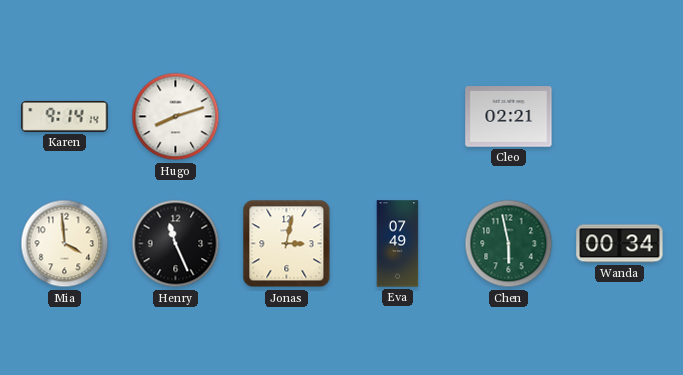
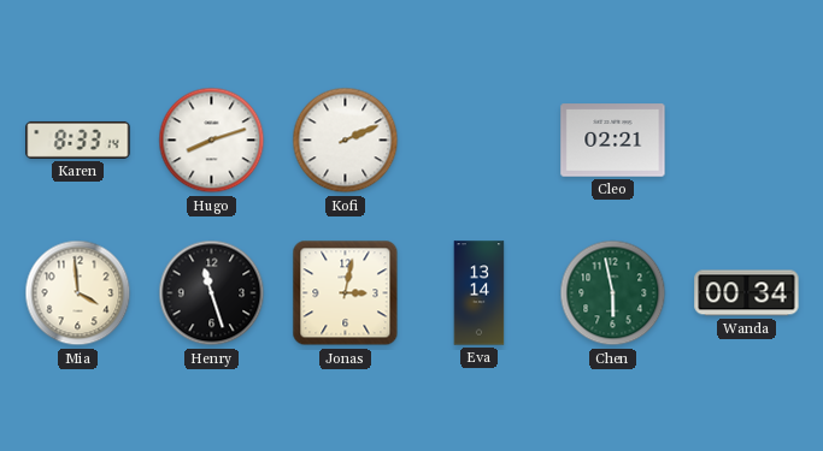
Karen: 9:14 -> 8:33
Kofi: none -> 2:11
Henry: 11:26 -> 11:27
Eva: 07:49 -> 13:14
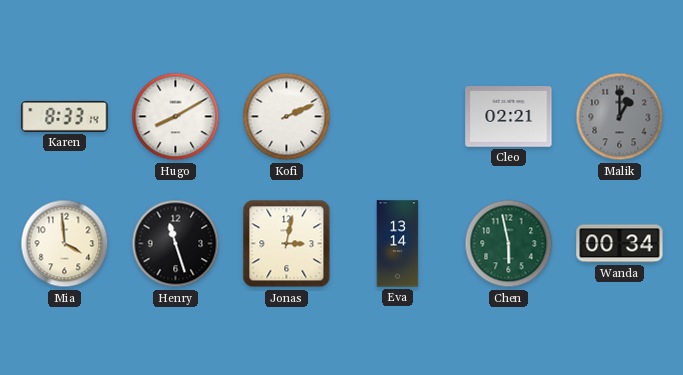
Hugo: 8:12 -> 8:10
Malik: none -> 1:00
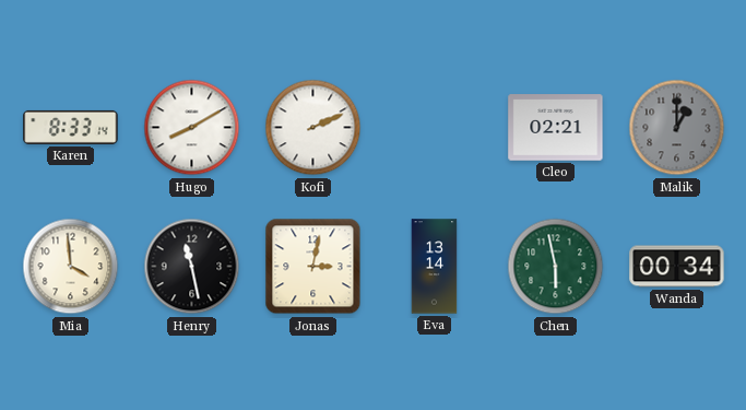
Henry: 11:27 -> 11:28
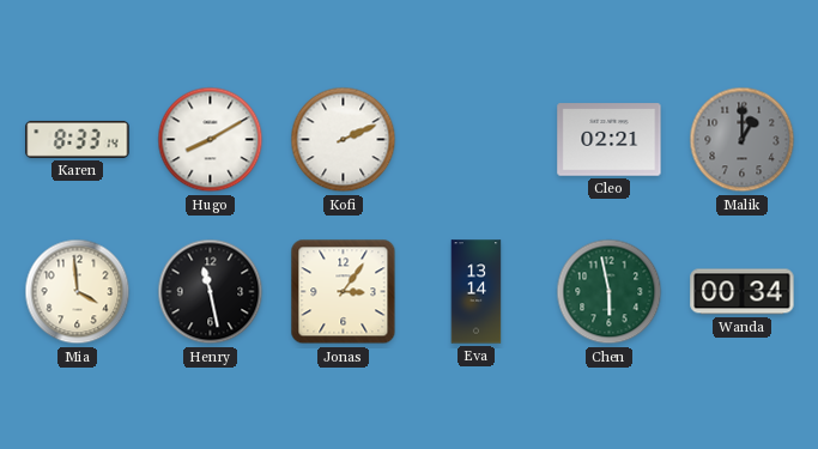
Jonas: 3:02 -> 3:06
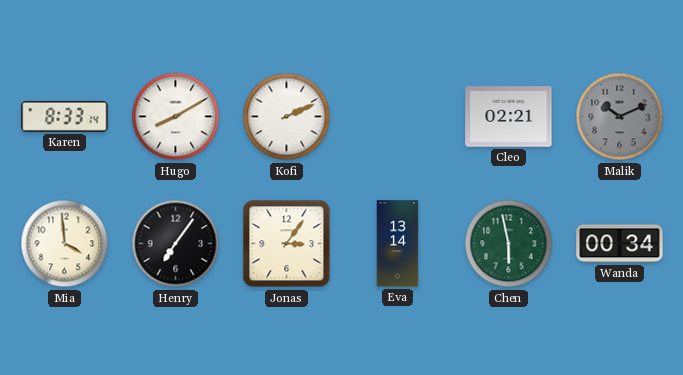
Malik: 1:00 -> 10:11
Henry: 11:28 -> 7:06
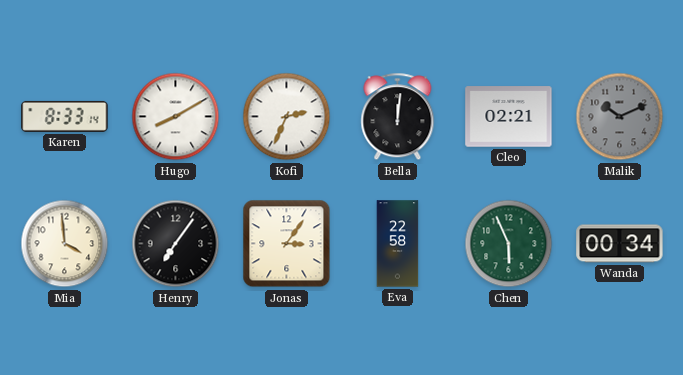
Kofi: 2:11 -> 2:34
Bella: none -> 12:01
Eva: 13:14 -> 22:58
Chen: 5:58 -> 5:56
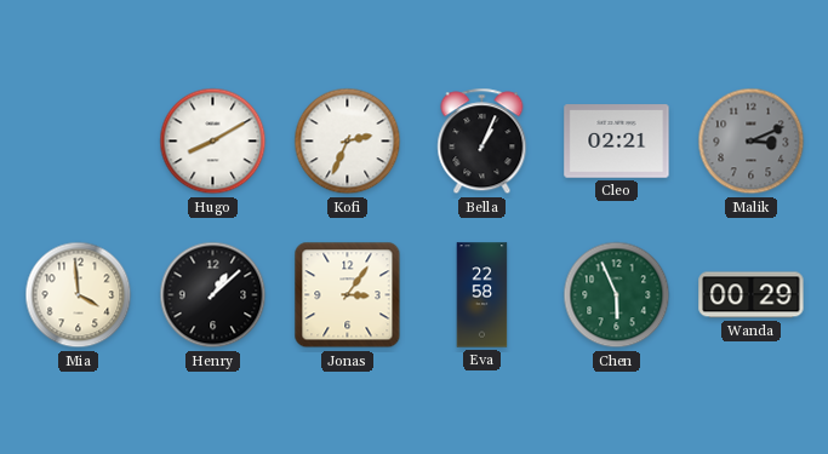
Karen: 8:33 -> none
Bella: 12:01 -> 1:04
Malik: 10:11 -> 3:11
Henry: 7:06 -> 1:08
Wanda: 00:34 -> 00:29
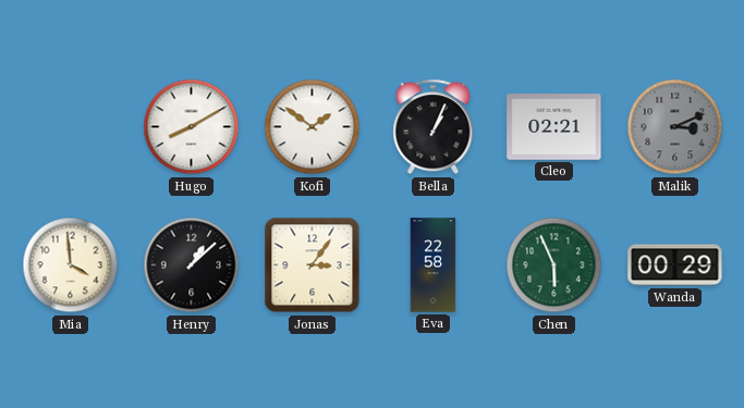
Kofi: 2:34 -> 1:51
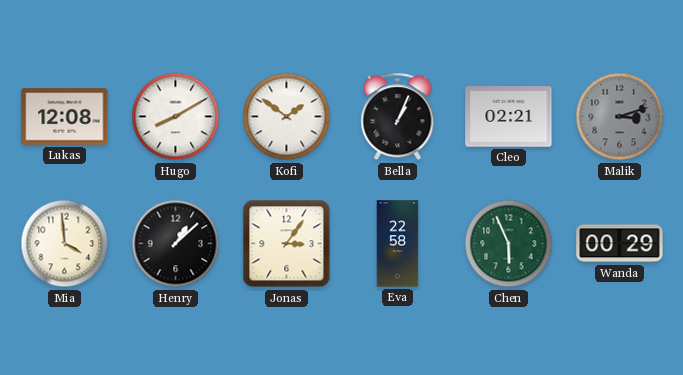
Lukas: none -> 12:08
Malik: 3:11 -> 3:12
